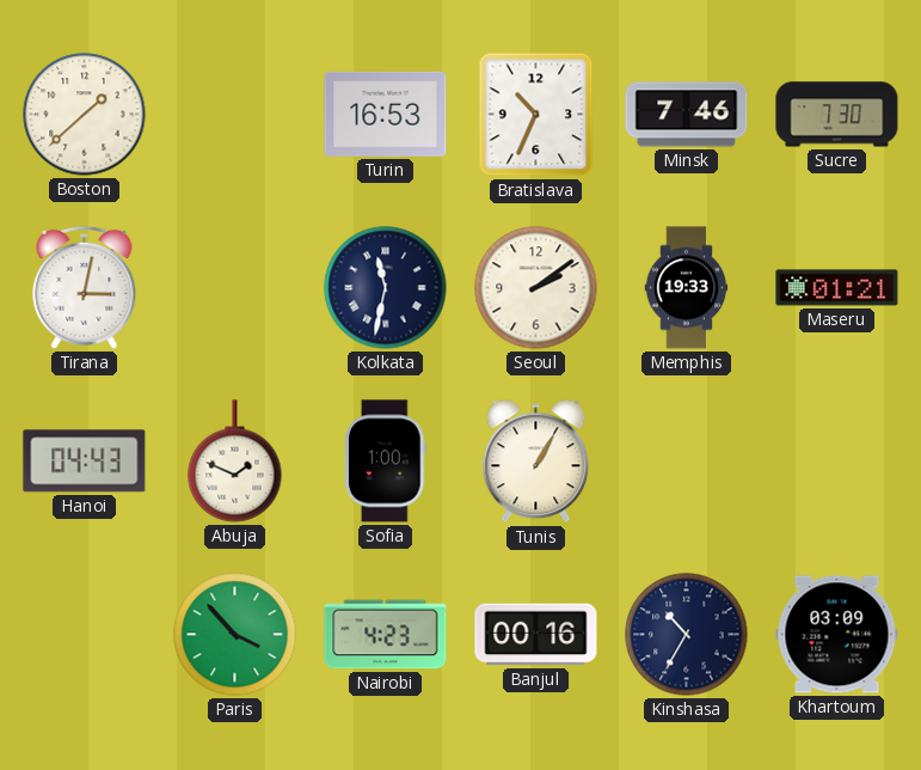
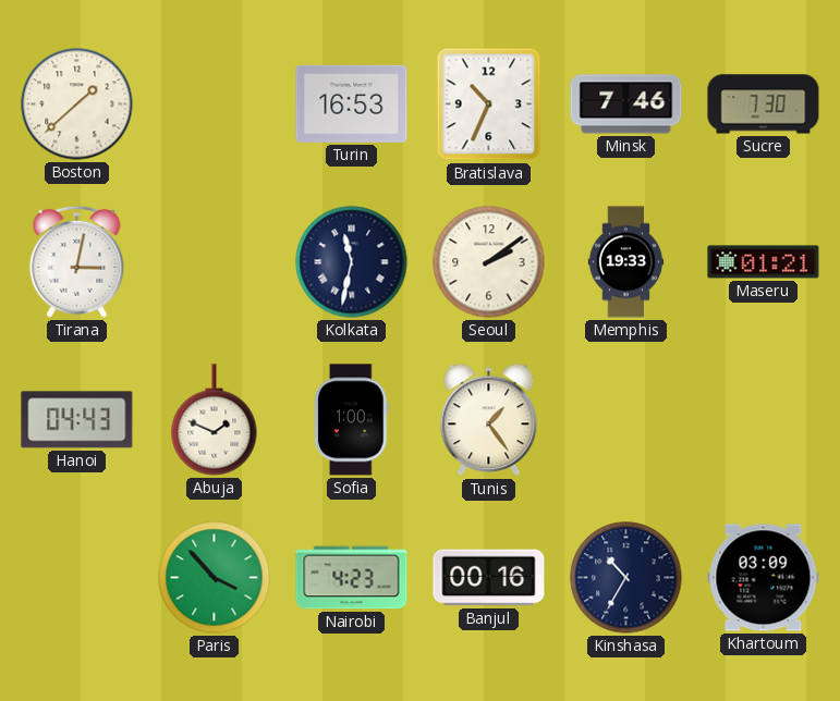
Tunis: 1:05 -> 1:24
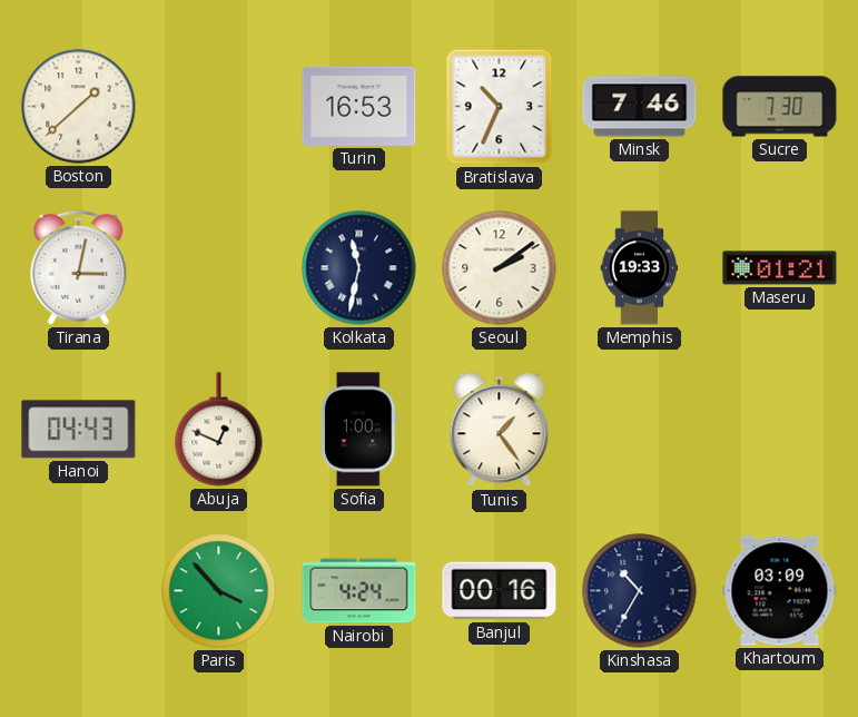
Abuja: 1:49 -> 12:49
Nairobi: 4:23 -> 4:24
